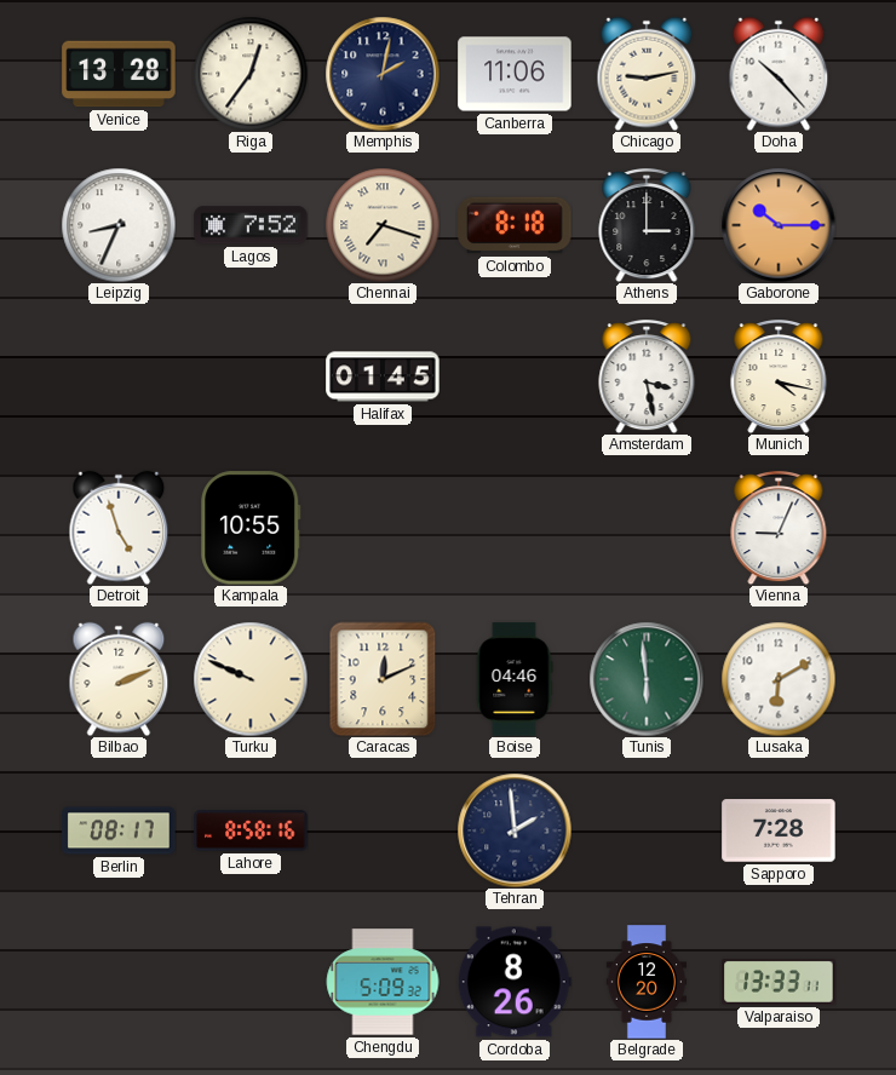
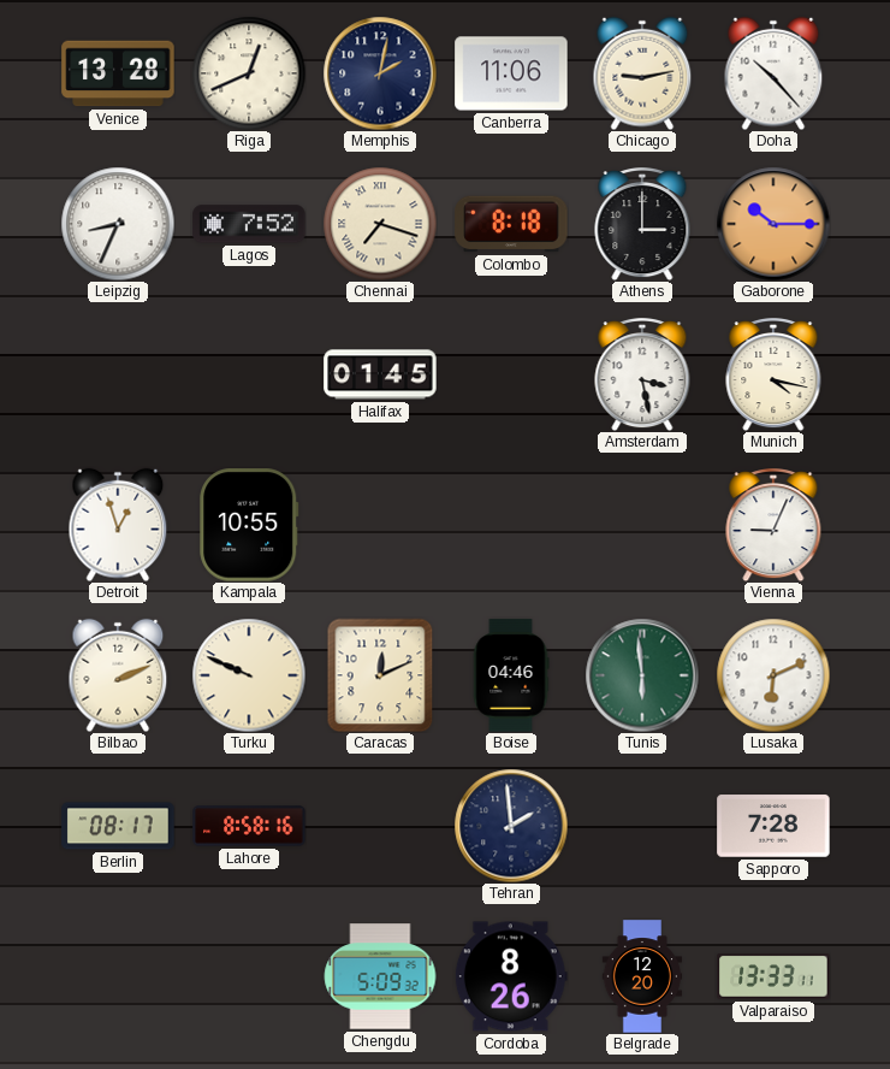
Riga: 12:36 -> 12:41
Detroit: 4:57 -> 12:57
Lusaka: 6:10 -> 6:11
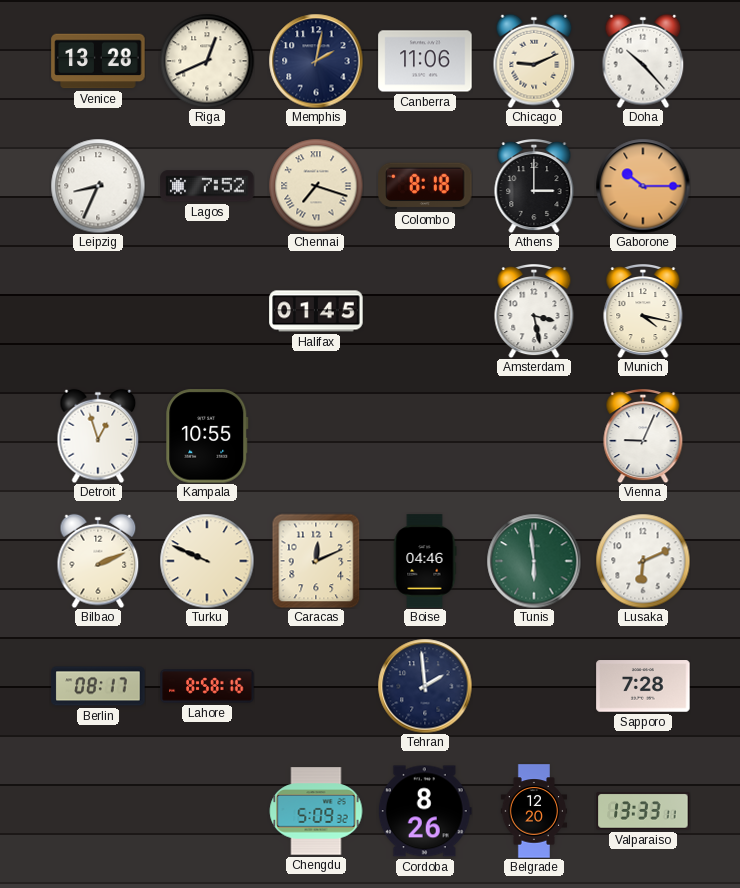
Chicago: 9:13 -> 9:11
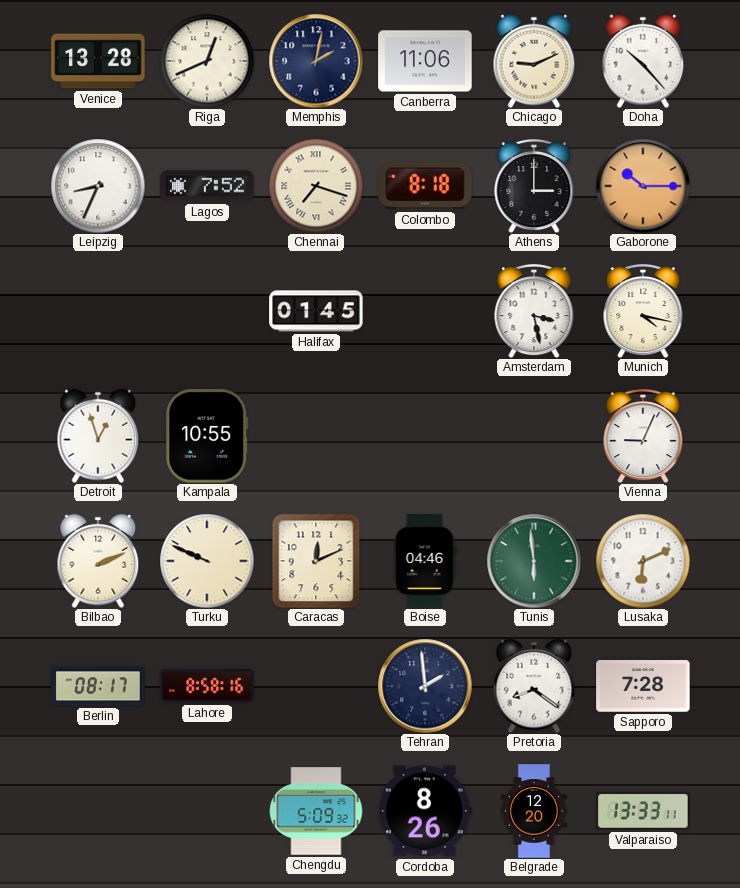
Pretoria: none -> 8:21
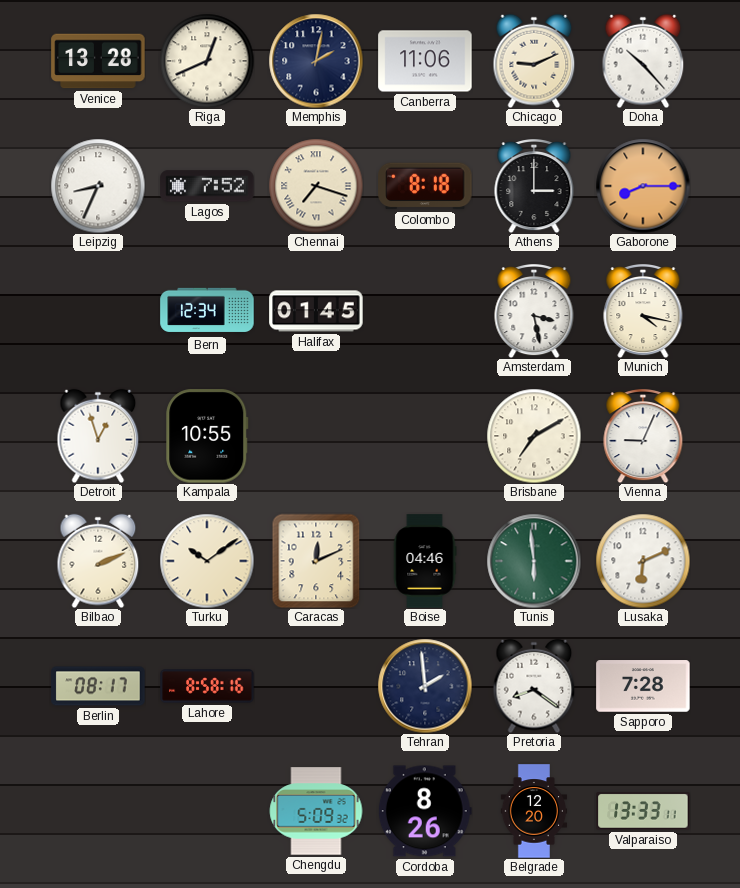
Gaborone: 10:15 -> 8:15
Bern: none -> 12:34
Brisbane: none -> 7:10
Turku: 9:49 -> 10:09
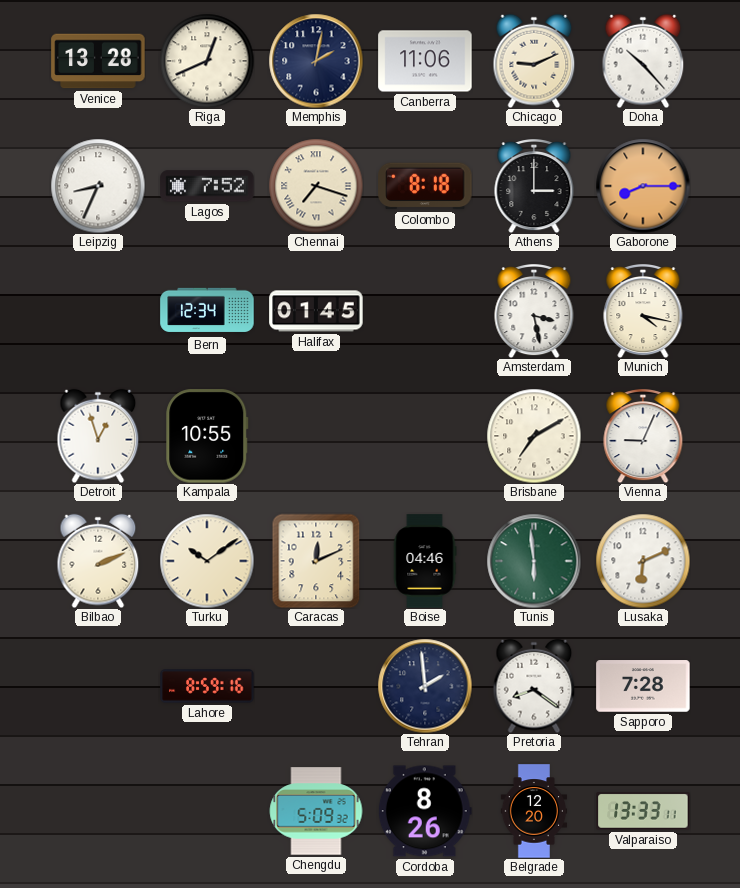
Berlin: 08:17 -> none
Lahore: 8:58 -> 8:59
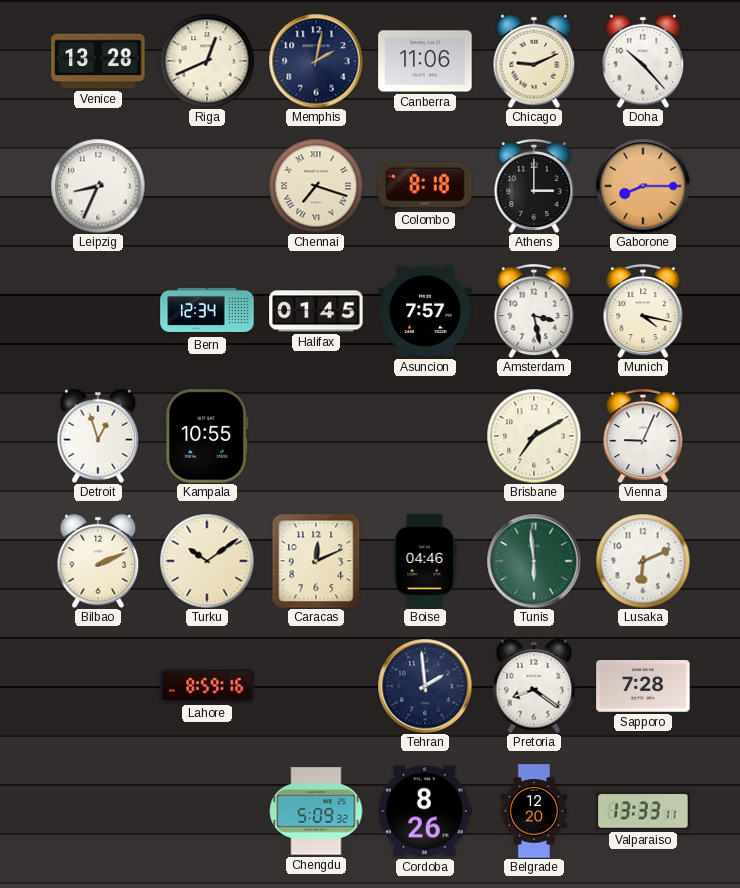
Lagos: 7:52 -> none
Asuncion: none -> 7:57
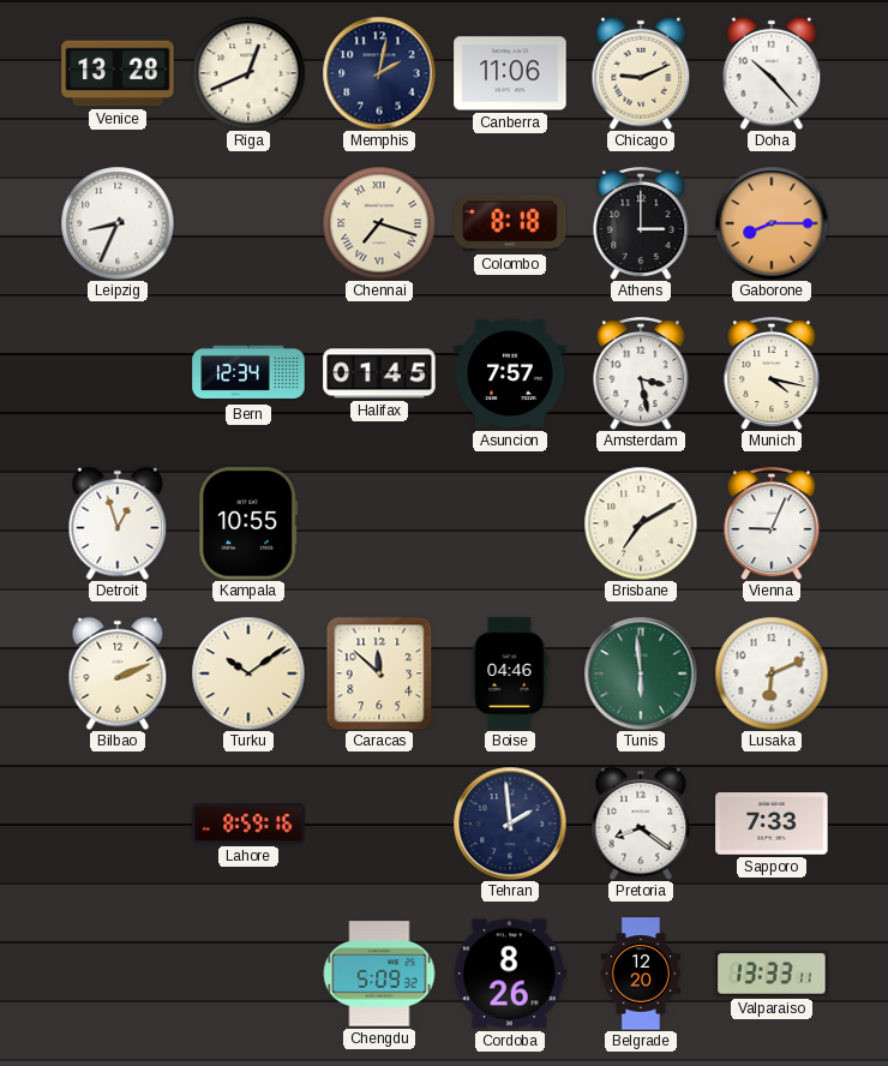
Caracas: 12:11 -> 11:52
Sapporo: 7:28 -> 7:33
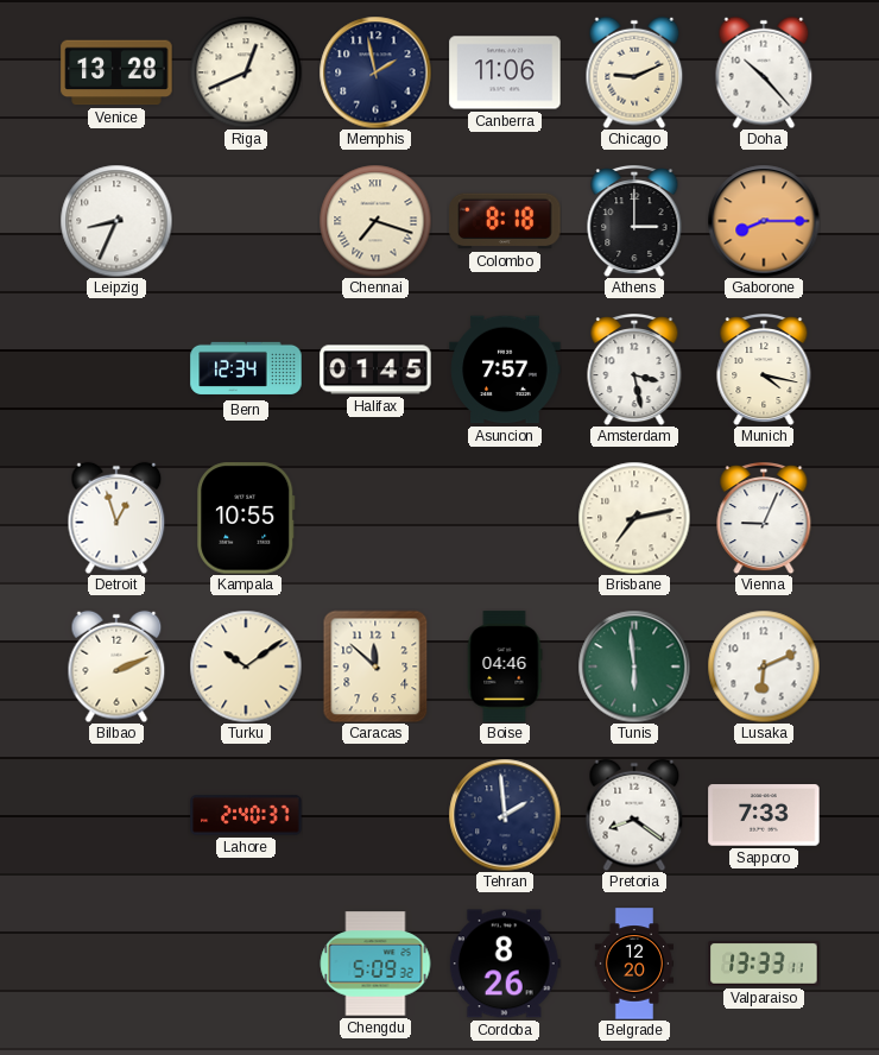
Memphis: 2:02 -> 1:58
Brisbane: 7:10 -> 7:13
Lahore: 8:59 -> 2:40
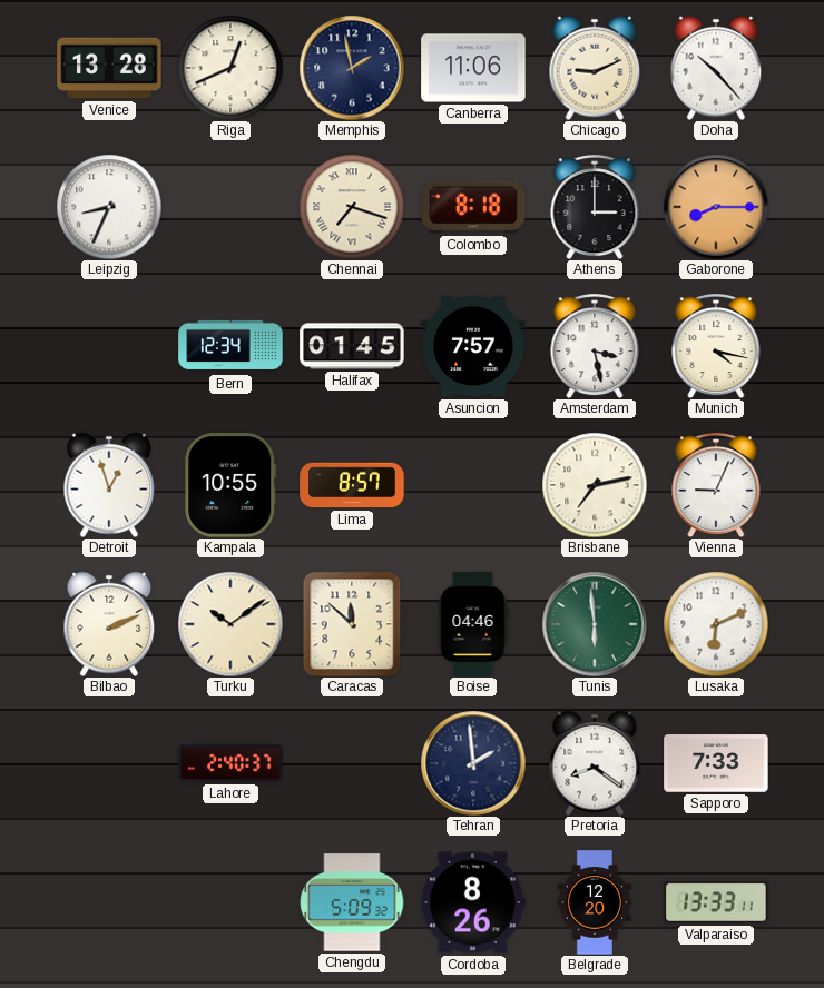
Lima: none -> 8:57
